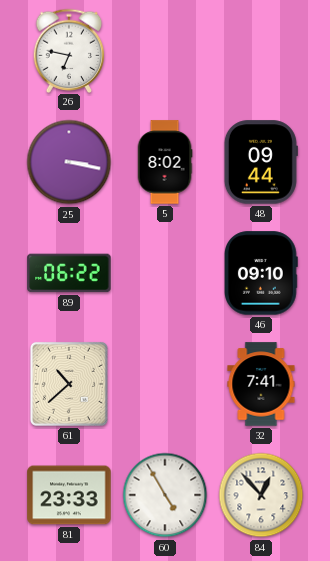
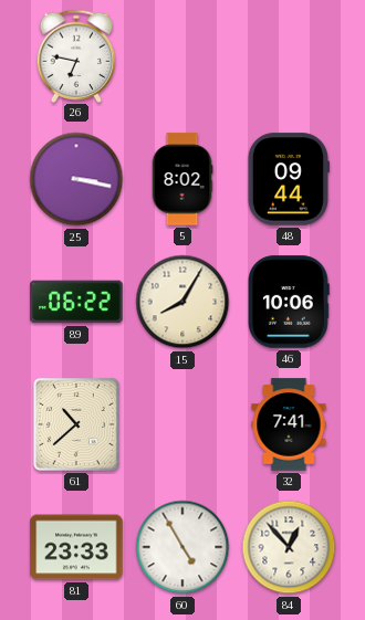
15: none -> 8:05
46: 09:10 -> 10:06
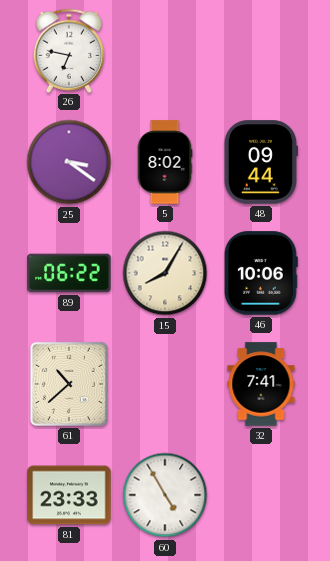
25: 3:17 -> 3:21
84: 12:53 -> none
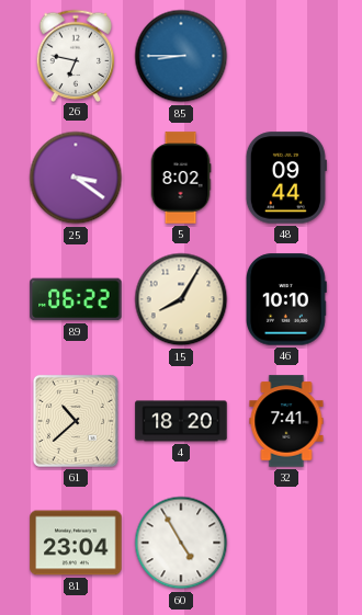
85: none -> 8:45
46: 10:06 -> 10:10
4: none -> 18:20
81: 23:33 -> 23:04
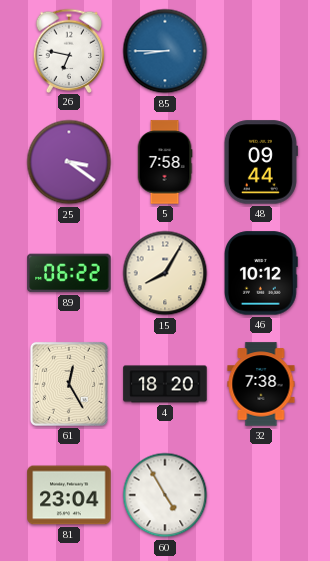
5: 8:02 -> 7:58
46: 10:10 -> 10:12
61: 10:38 -> 12:25
32: 7:41 -> 7:38
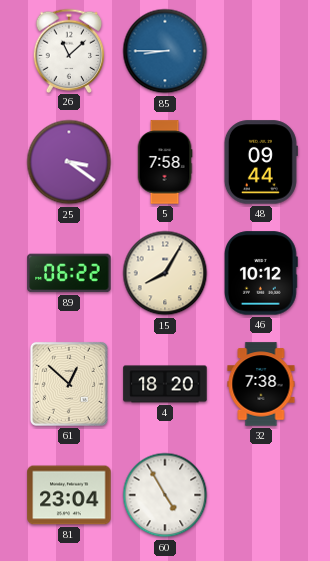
26: 6:47 -> 11:08
61: 12:25 -> 12:52
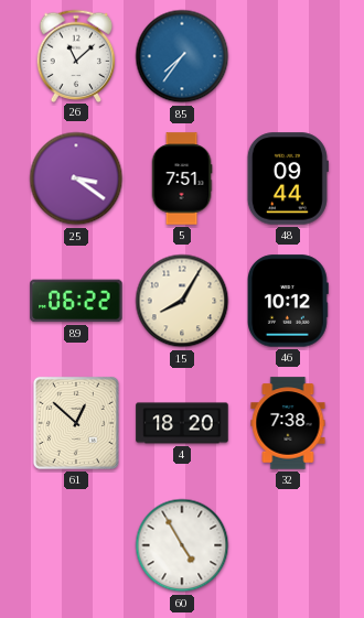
85: 8:45 -> 7:36
5: 7:58 -> 7:51
81: 23:04 -> none
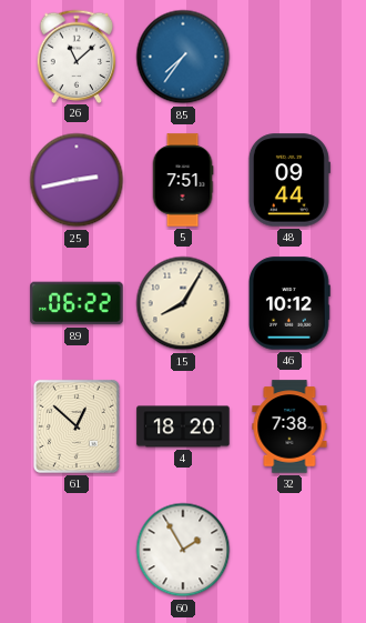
25: 3:21 -> 2:43
60: 4:55 -> 1:55
